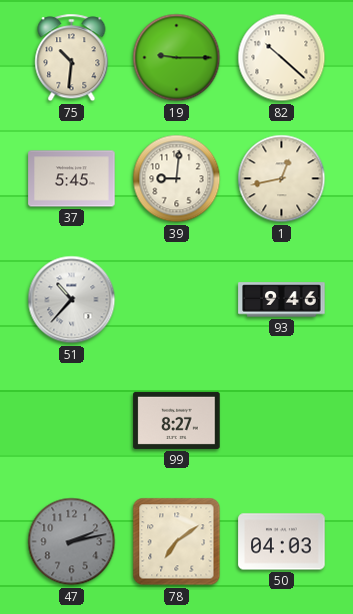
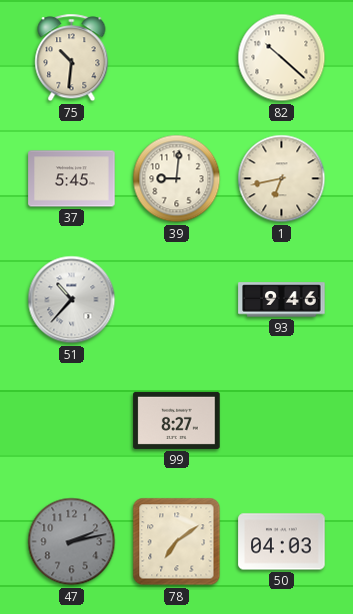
19: 9:15 -> none
1: 12:43 -> 6:43
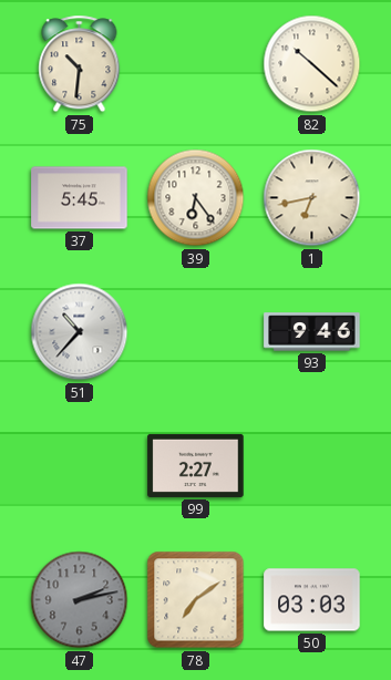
39: 9:01 -> 6:24
99: 8:27 -> 2:27
50: 04:03 -> 03:03
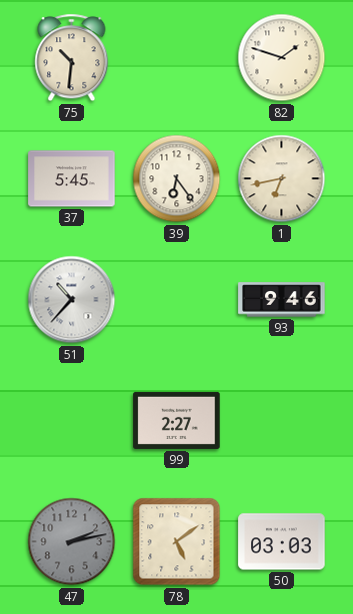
82: 10:22 -> 1:48
78: 7:09 -> 5:09
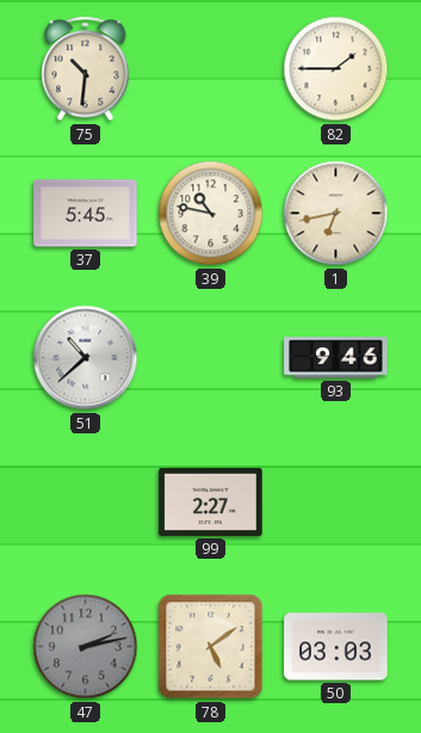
82: 1:48 -> 1:45
39: 6:24 -> 10:47
51: 10:37 -> 10:38
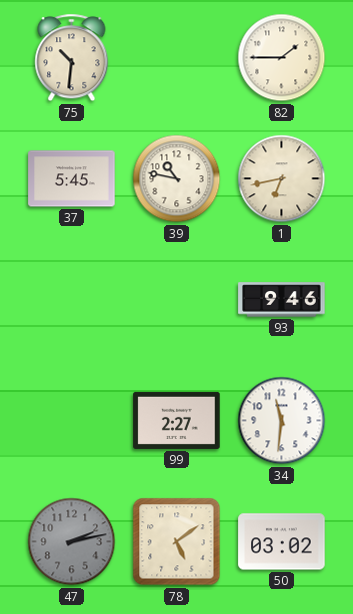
51: 10:38 -> none
34: none -> 11:31
50: 03:03 -> 03:02
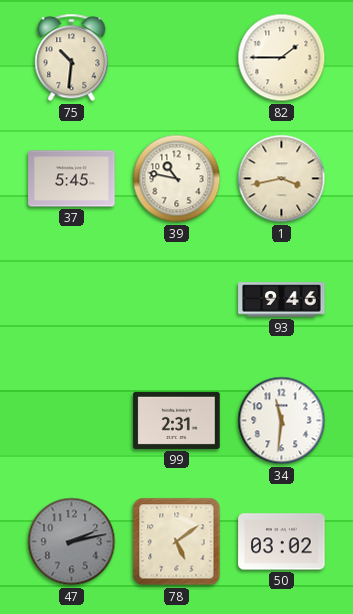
1: 6:43 -> 3:43
99: 2:27 -> 2:31
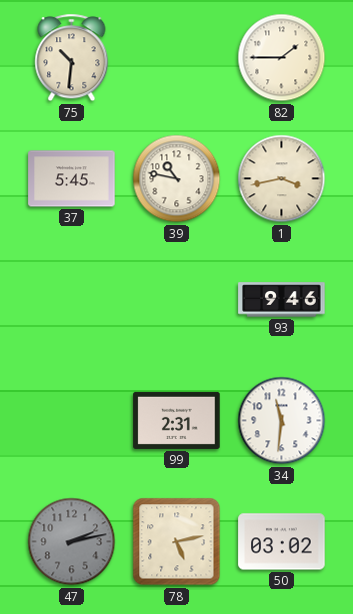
78: 5:09 -> 5:13
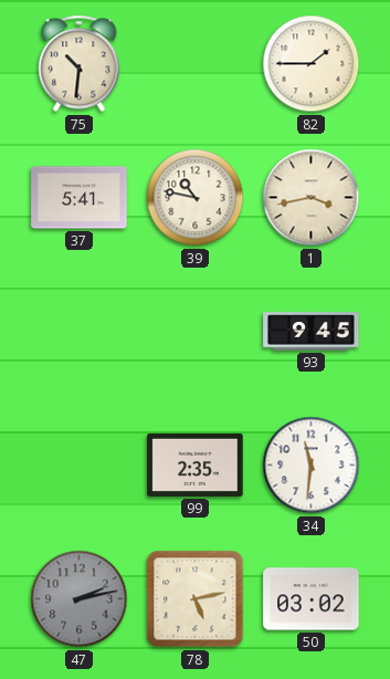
37: 5:45 -> 5:41
93: 9:46 -> 9:45
99: 2:31 -> 2:35
